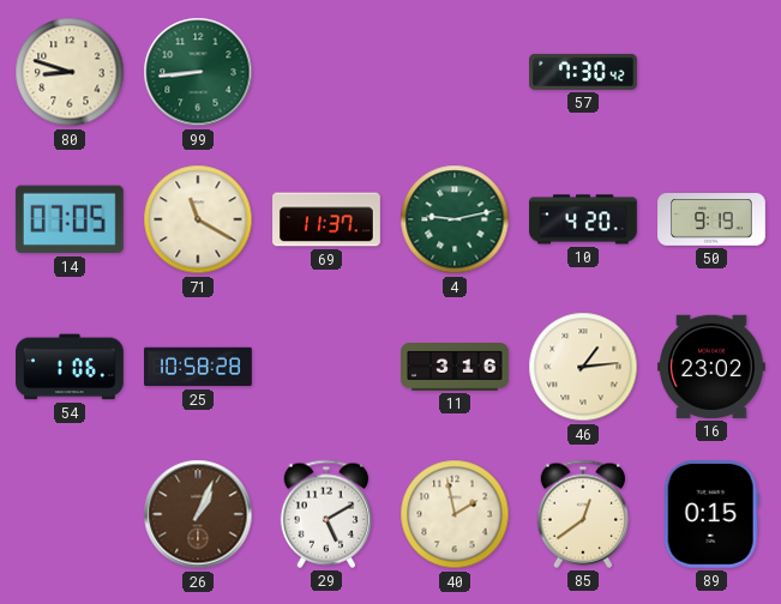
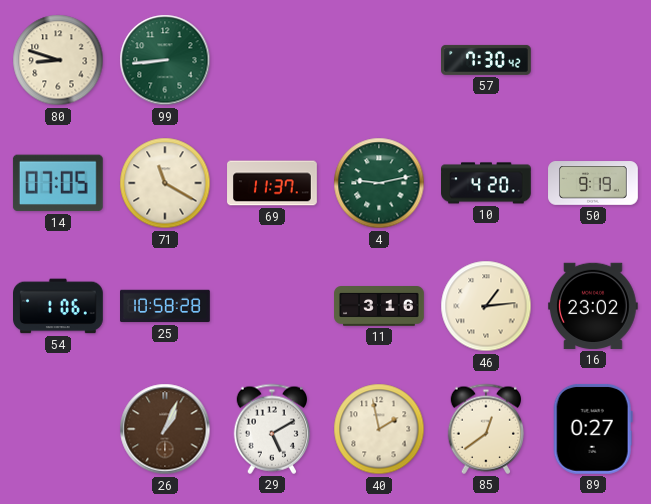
89: 0:15 -> 0:27
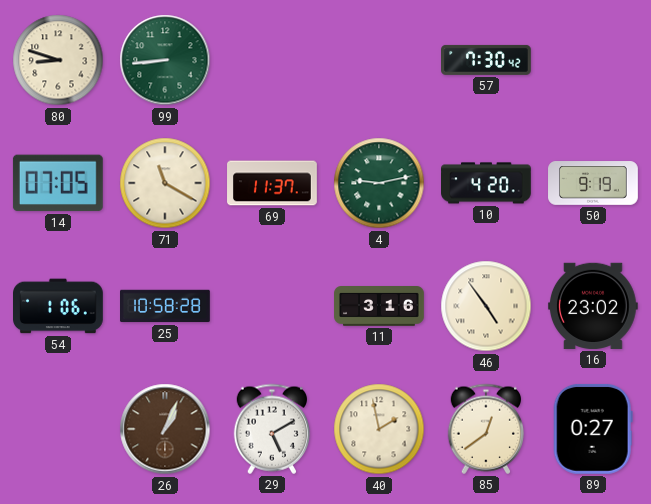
46: 1:14 -> 4:54
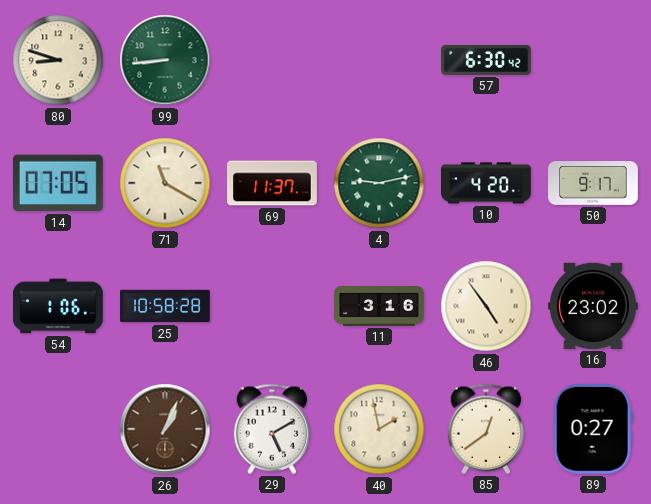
57: 7:30 -> 6:30
50: 9:19 -> 9:17
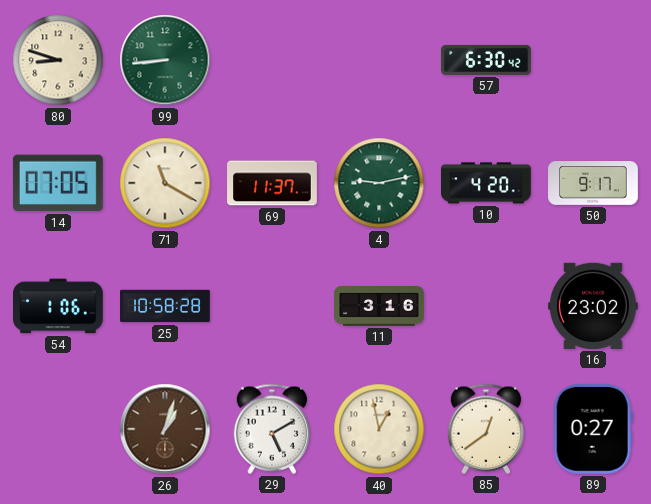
46: 4:54 -> none
26: 1:04 -> 1:03
40: 1:58 -> 12:58
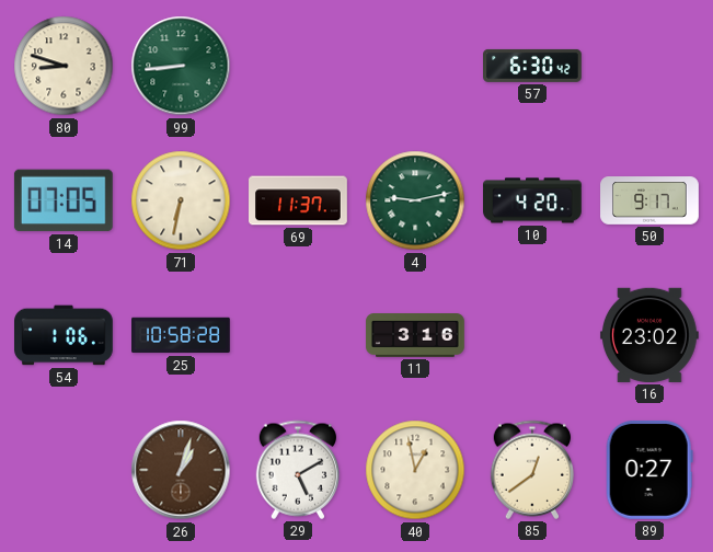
71: 11:20 -> 6:32
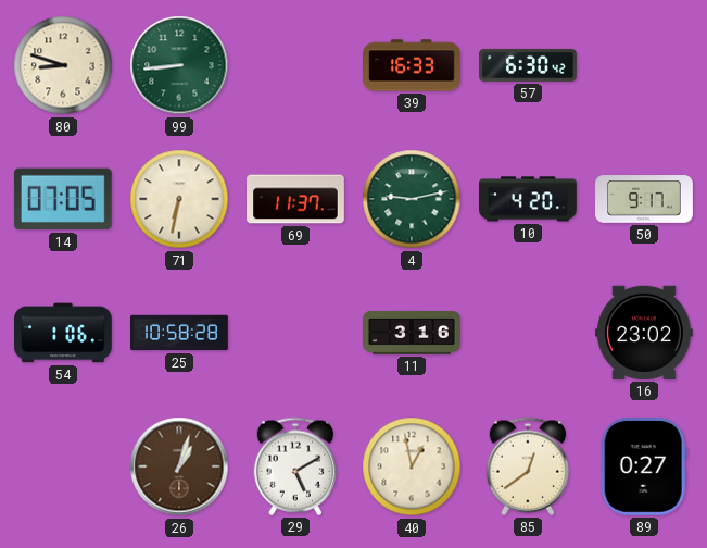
39: none -> 16:33
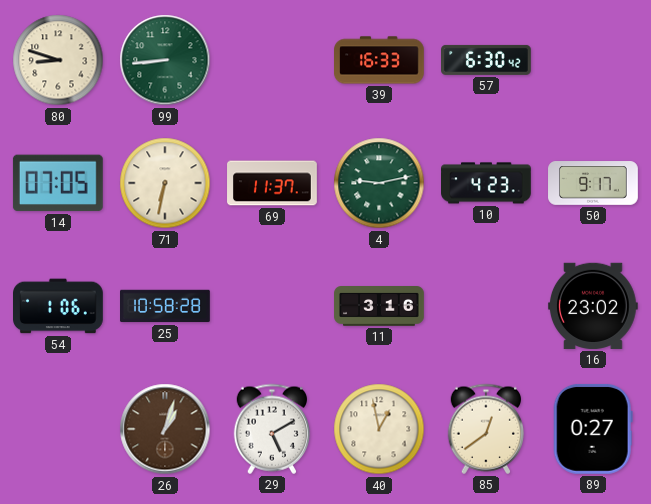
10: 4:20 -> 4:23
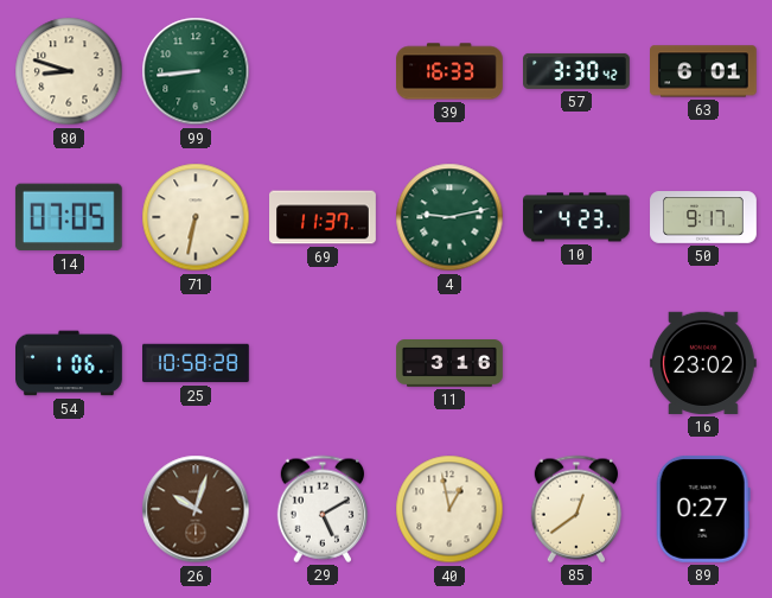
57: 6:30 -> 3:30
63: none -> 6:01
26: 1:03 -> 10:03
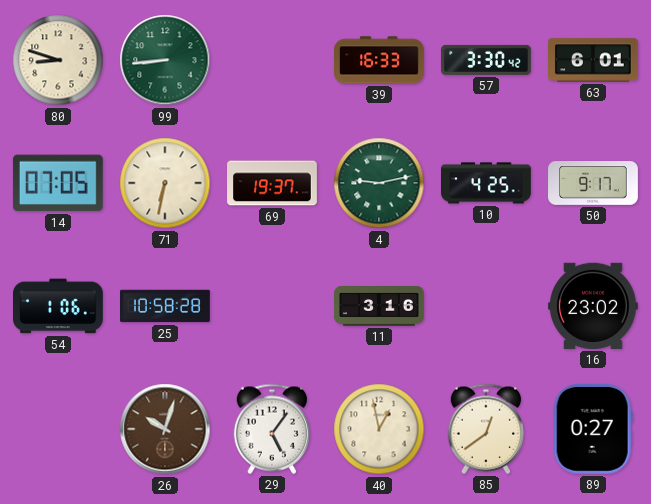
69: 11:37 -> 19:37
10: 4:23 -> 4:25
29: 5:10 -> 5:06
